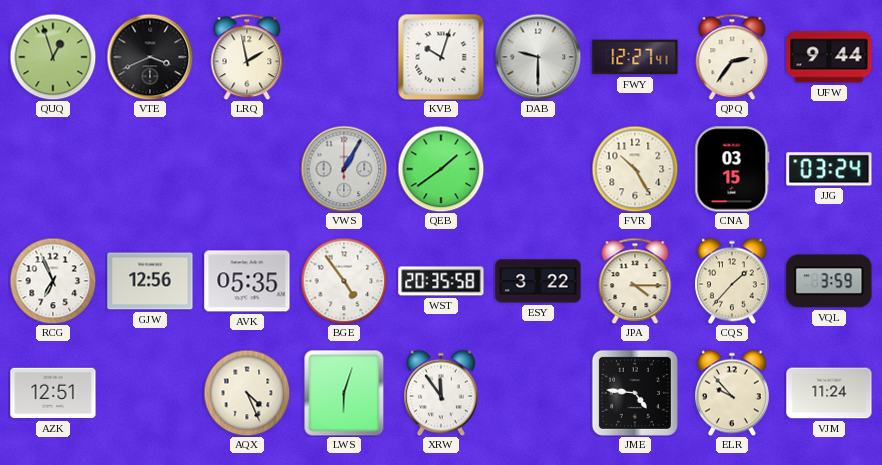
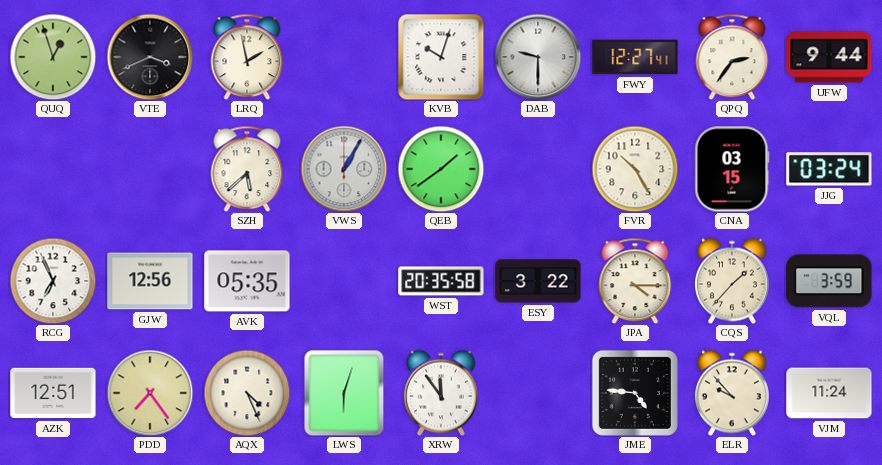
SZH: none -> 5:38
BGE: 4:54 -> none
PDD: none -> 7:24
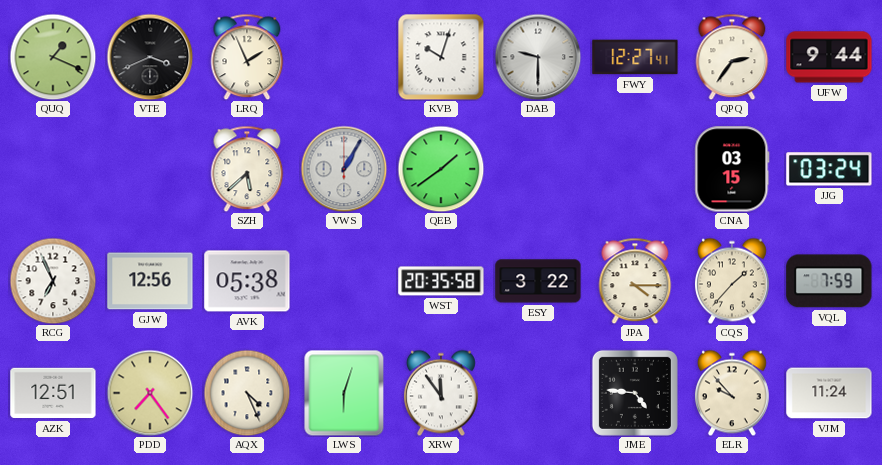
QUQ: 12:57 -> 1:19
LRQ: 1:58 -> 1:56
FVR: 10:25 -> none
AVK: 05:35 -> 05:38
VQL: 3:59 -> 7:59
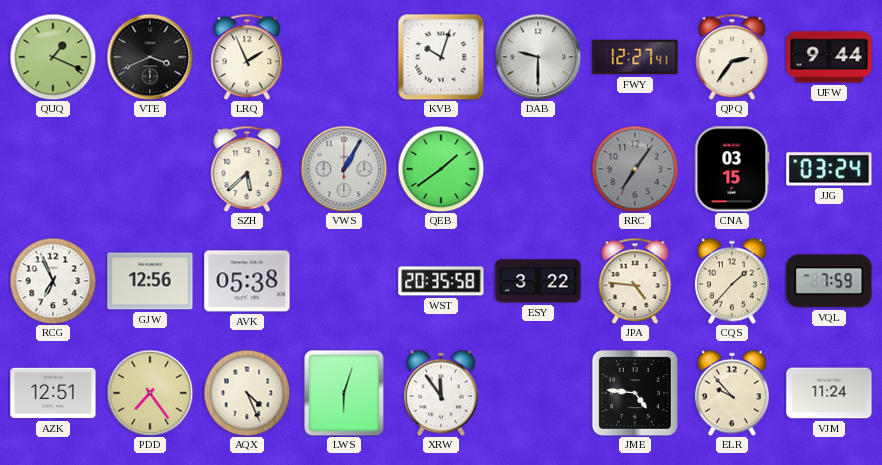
RRC: none -> 7:06
JPA: 4:15 -> 4:46
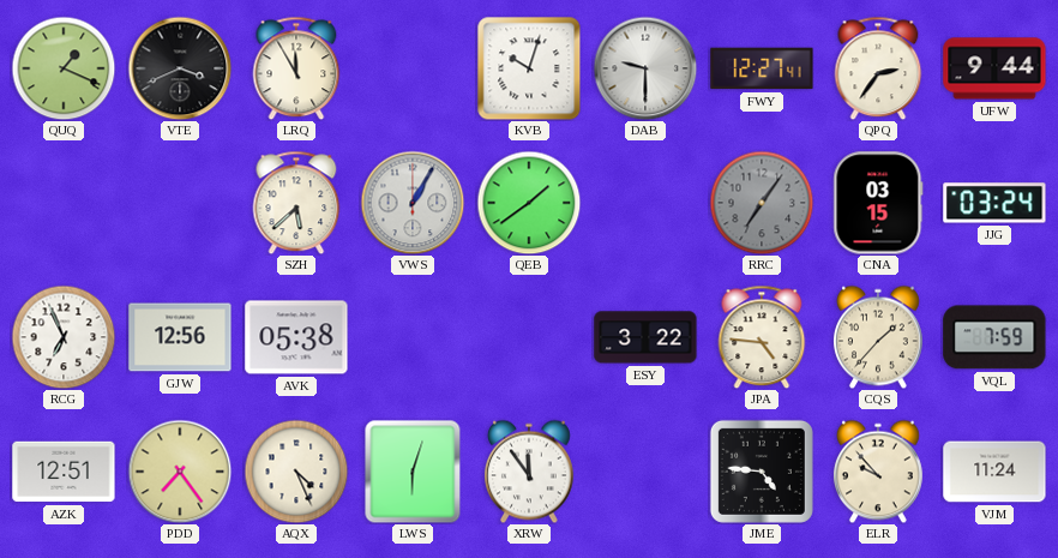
LRQ: 1:56 -> 11:55
WST: 20:35 -> none
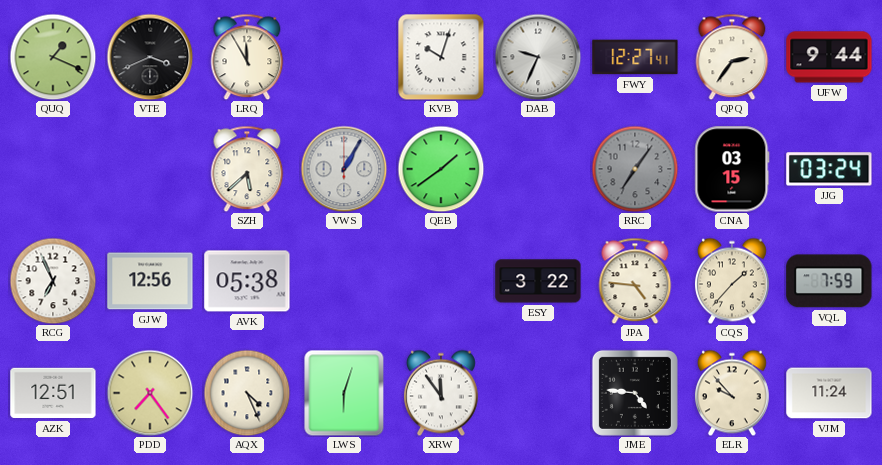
DAB: 9:30 -> 9:34
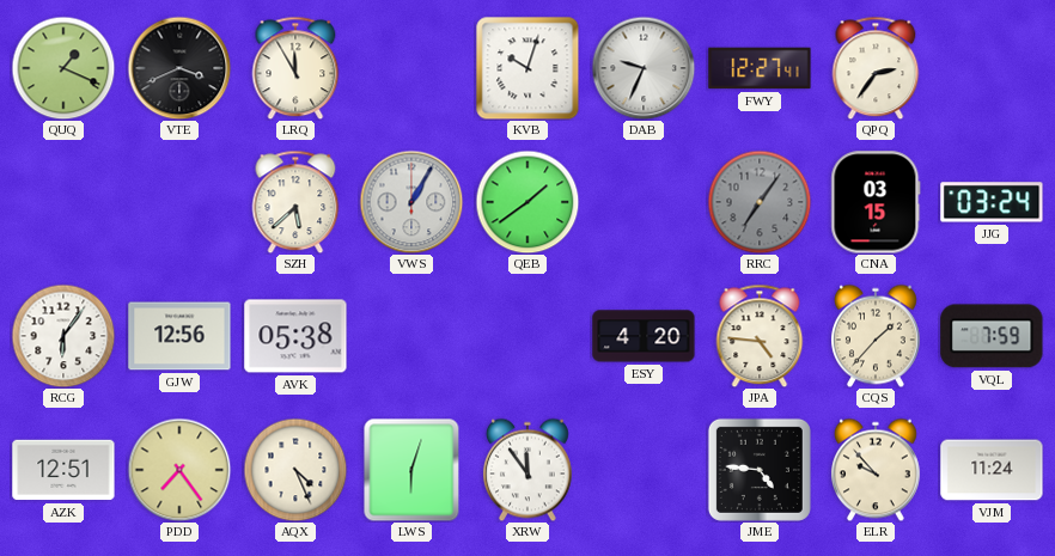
UFW: 9:44 -> none
RCG: 6:56 -> 6:06
ESY: 3:22 -> 4:20
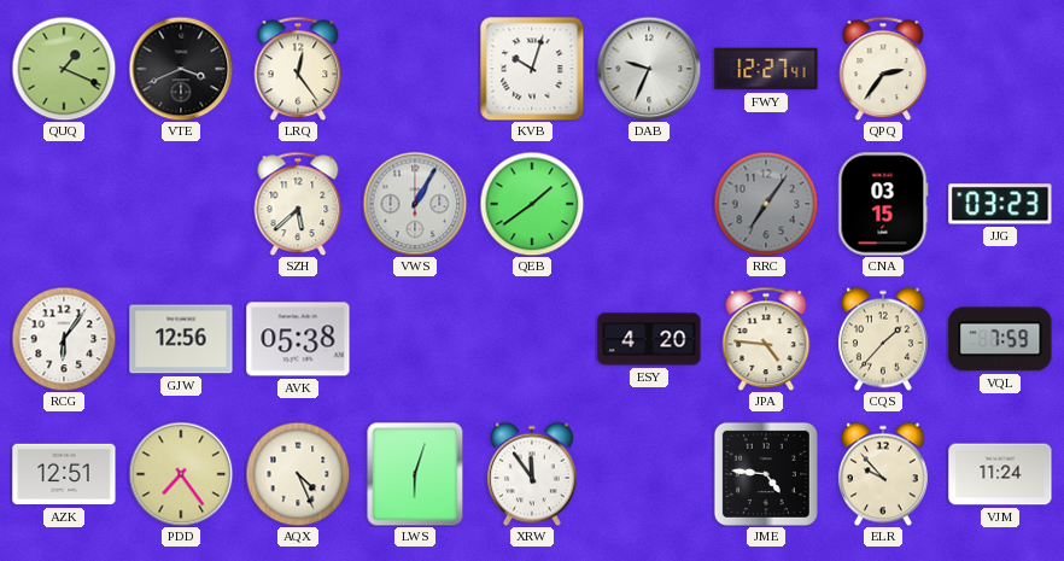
LRQ: 11:55 -> 12:24
JJG: 03:24 -> 03:23
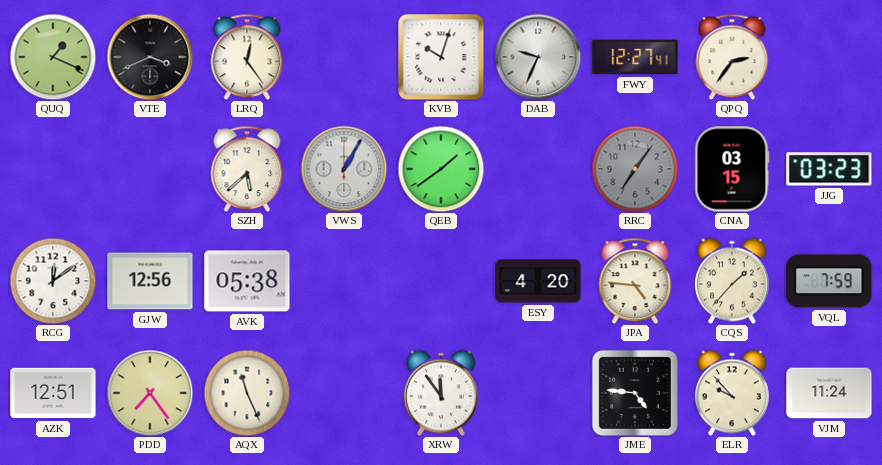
RCG: 6:06 -> 12:09
AQX: 4:26 -> 11:26
LWS: 6:03 -> none
